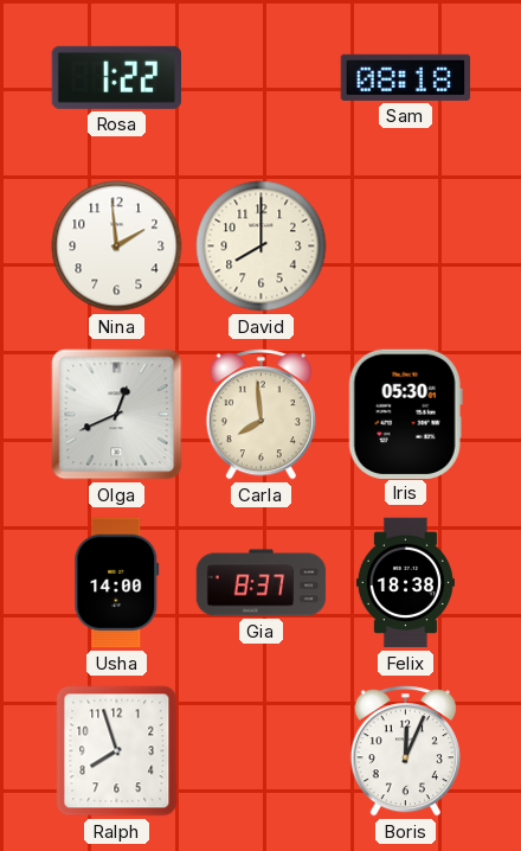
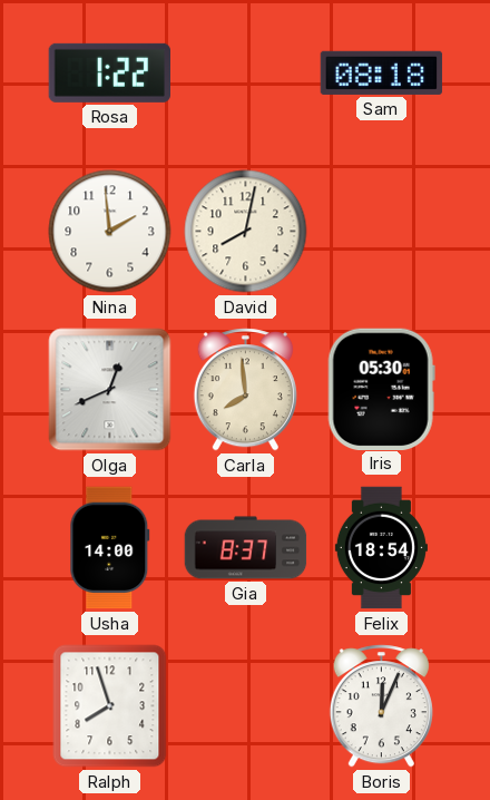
David: 8:00 -> 8:02
Felix: 18:38 -> 18:54
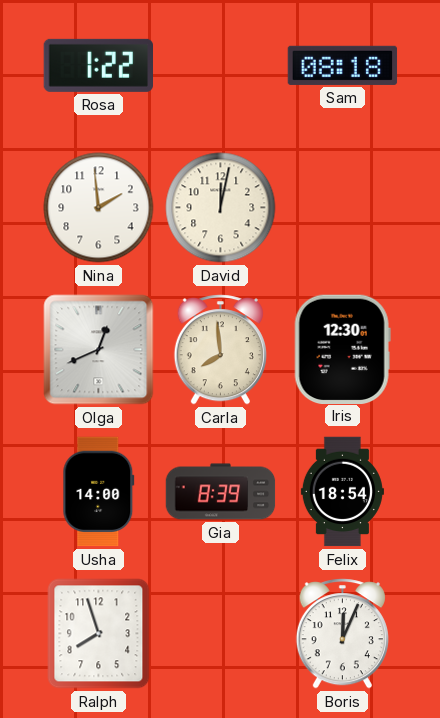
David: 8:02 -> 12:02
Iris: 05:30 -> 12:30
Gia: 8:37 -> 8:39
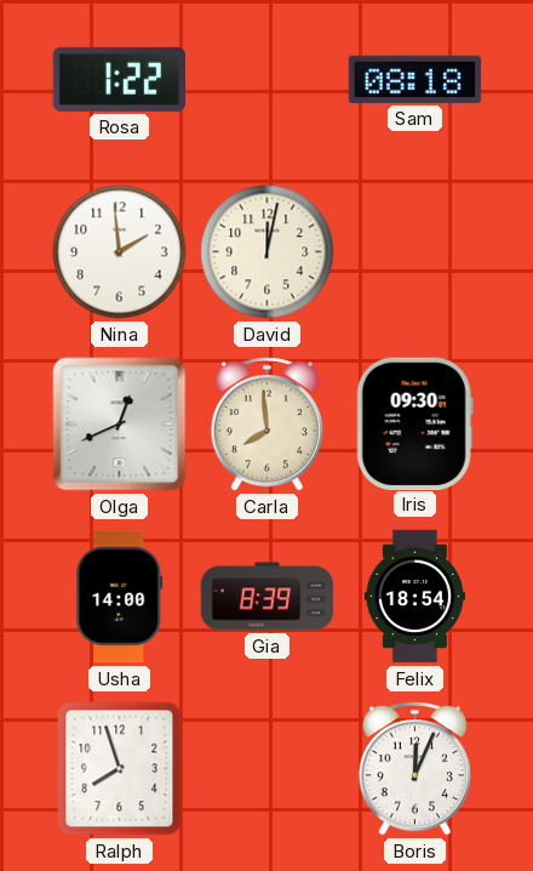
Iris: 12:30 -> 09:30
